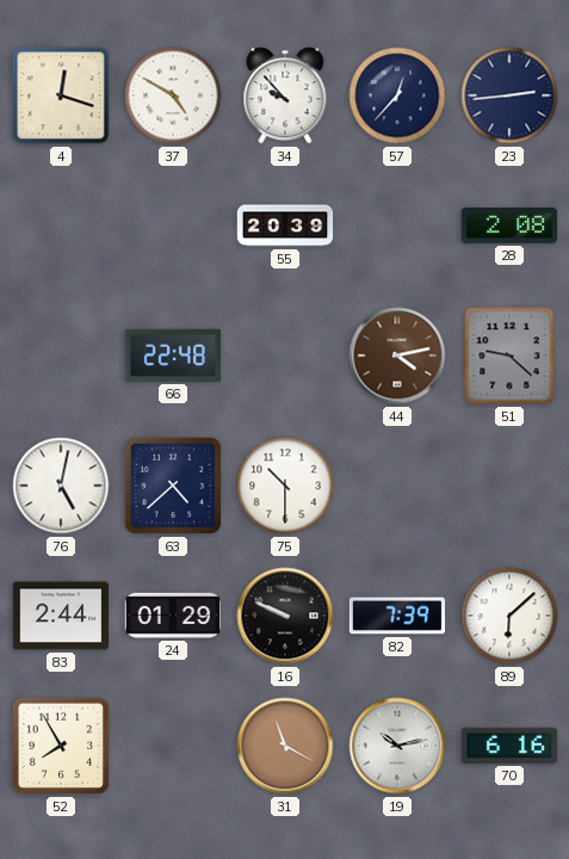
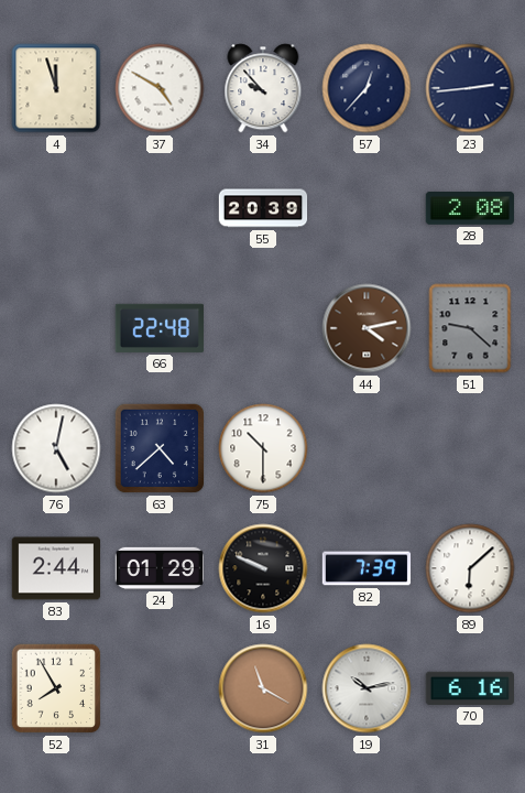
4: 12:18 -> 11:57
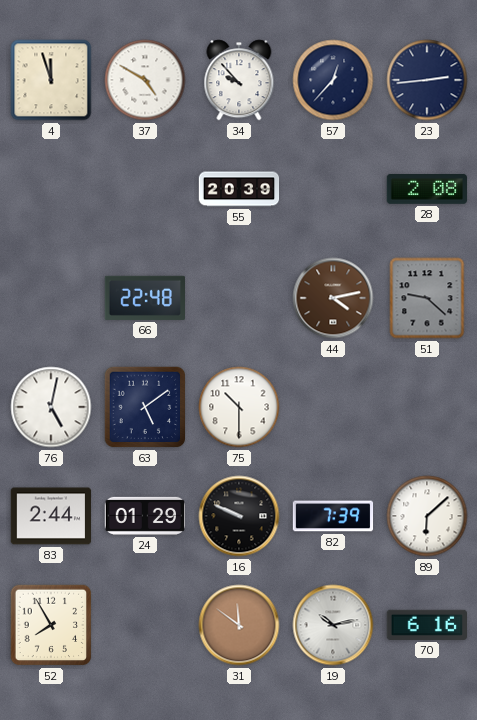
63: 4:38 -> 5:09
31: 11:20 -> 11:51
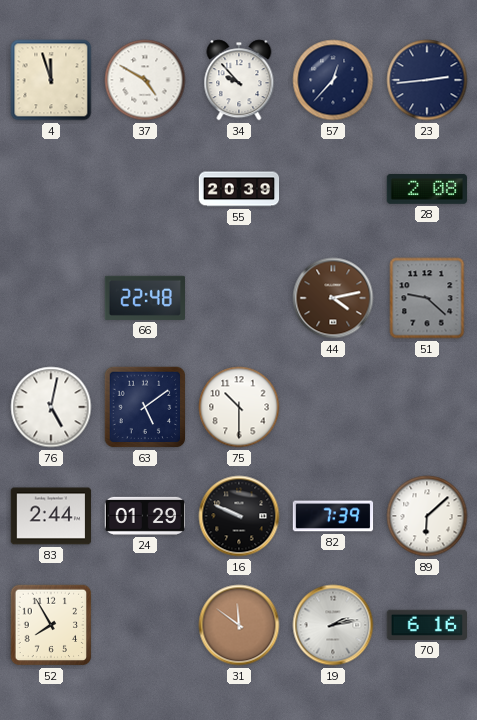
19: 10:13 -> 2:13
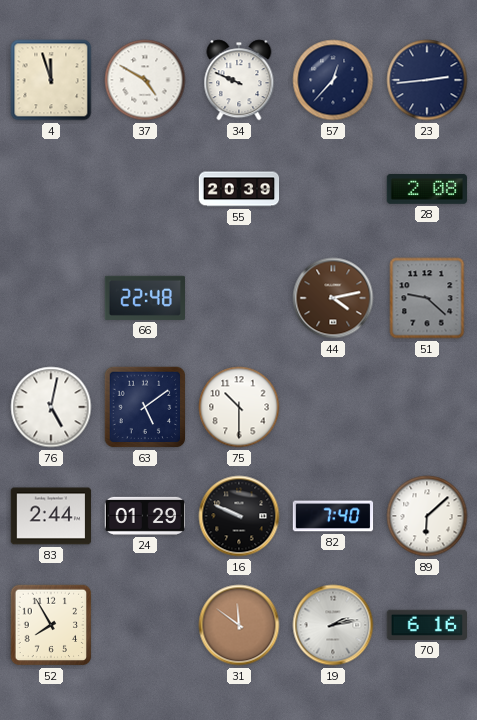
34: 9:53 -> 9:49
82: 7:39 -> 7:40
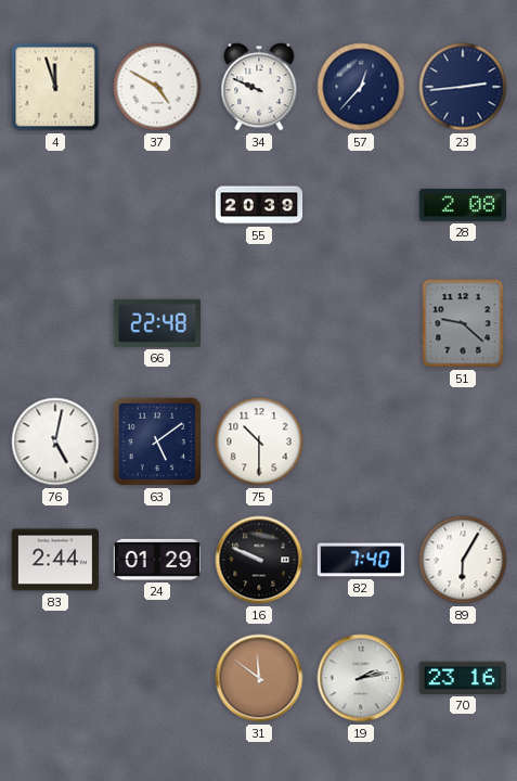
44: 4:13 -> none
89: 6:08 -> 6:05
52: 7:55 -> none
70: 6:16 -> 23:16
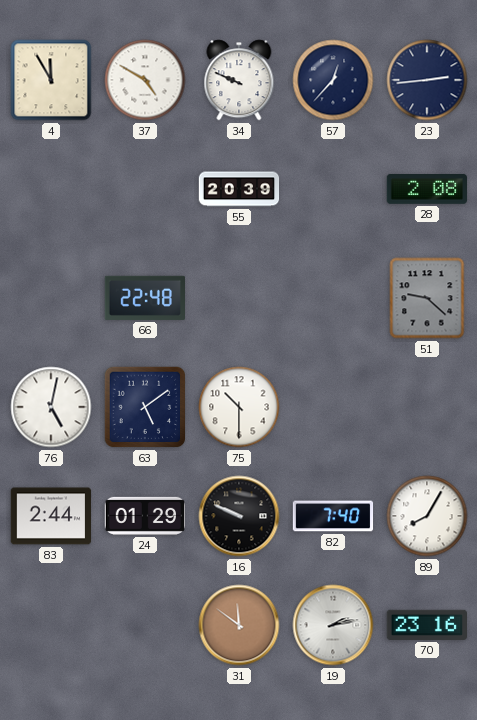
4: 11:57 -> 11:55
89: 6:05 -> 8:05
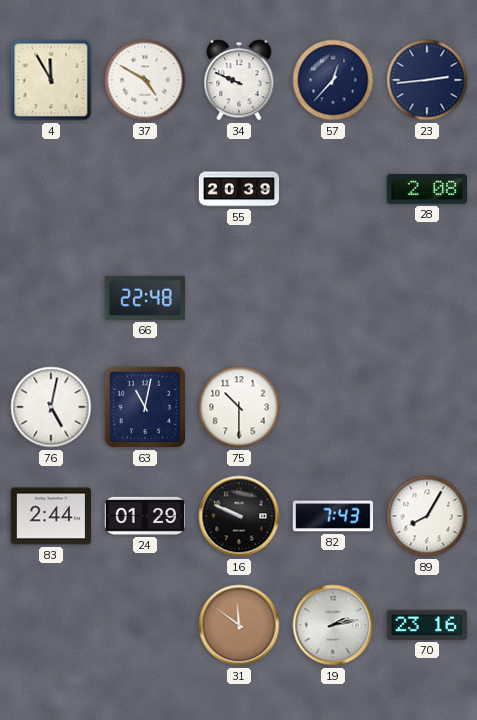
51: 9:22 -> none
63: 5:09 -> 11:02
82: 7:40 -> 7:43
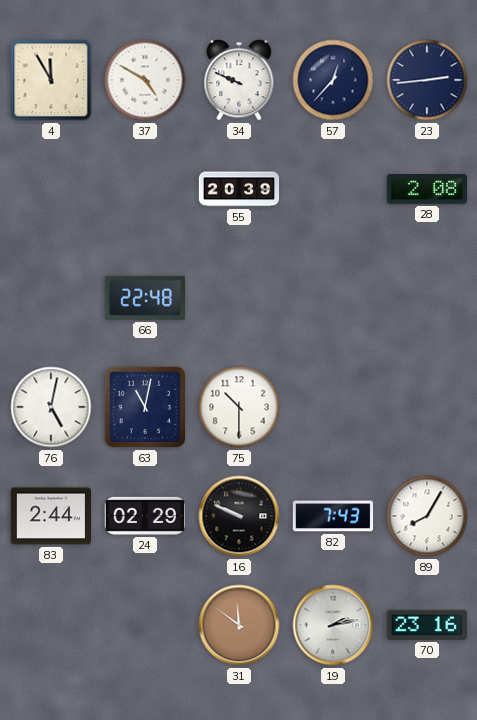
24: 01:29 -> 02:29
